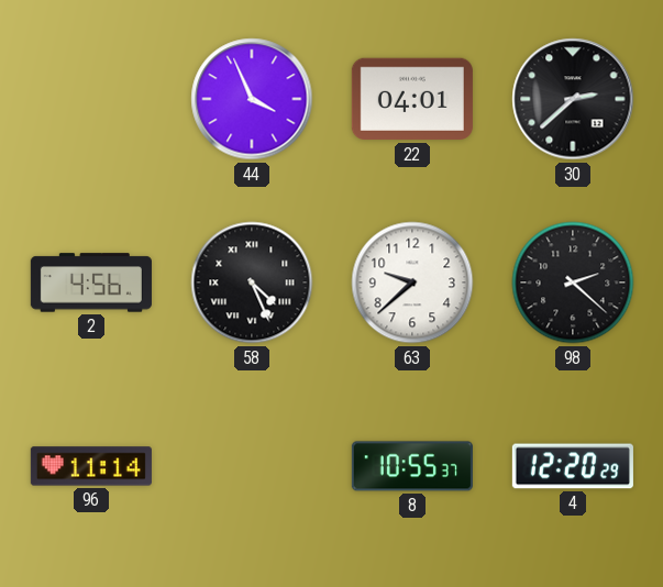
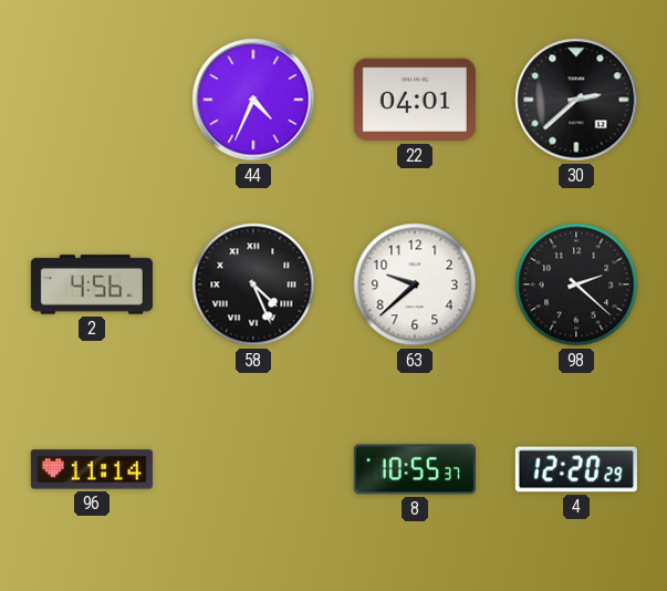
44: 3:56 -> 4:34
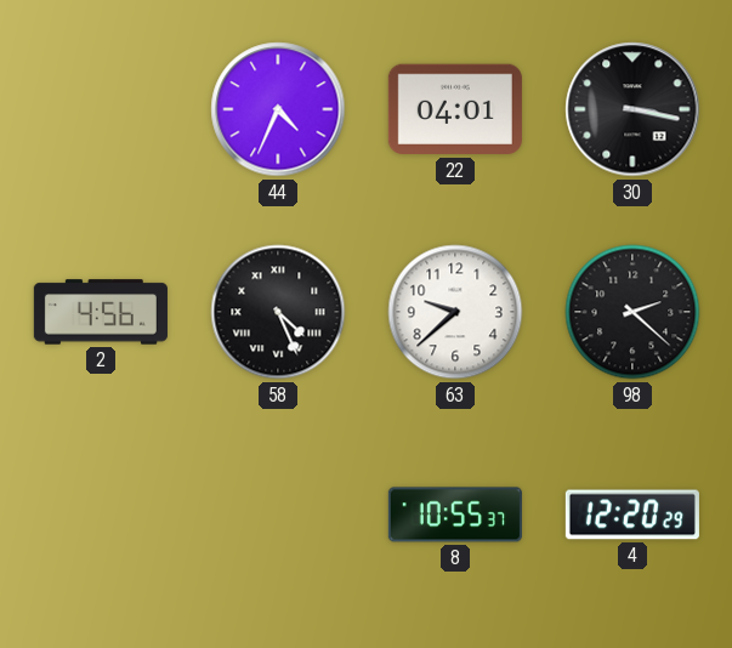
30: 2:38 -> 3:17
96: 11:14 -> none
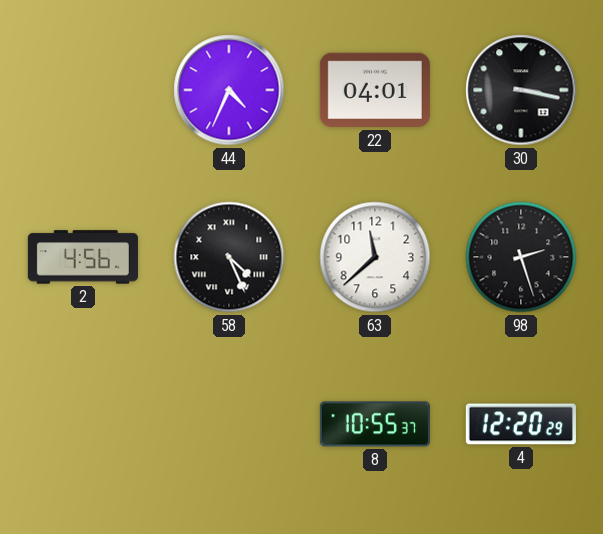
63: 9:38 -> 11:38
98: 2:22 -> 2:27
